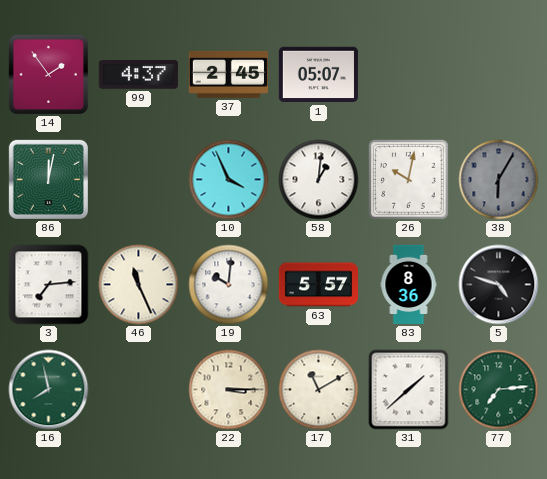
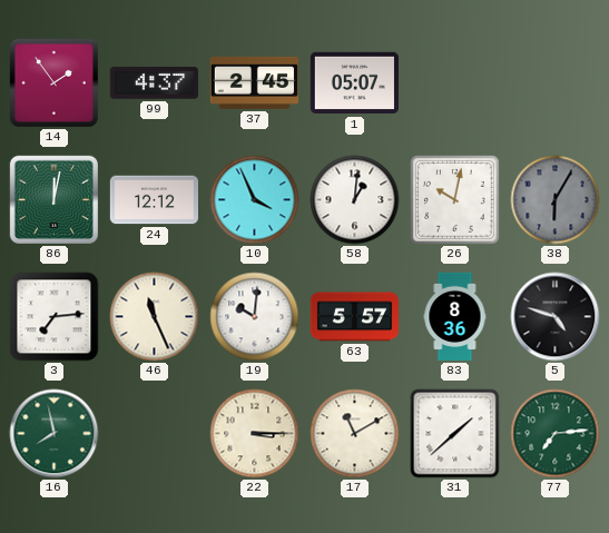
24: none -> 12:12
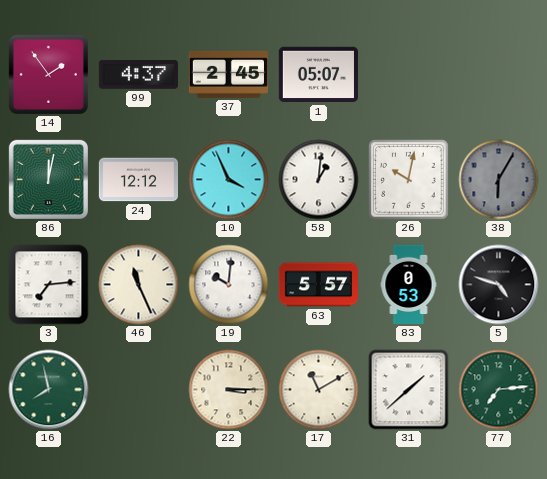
83: 8:36 -> 0:53
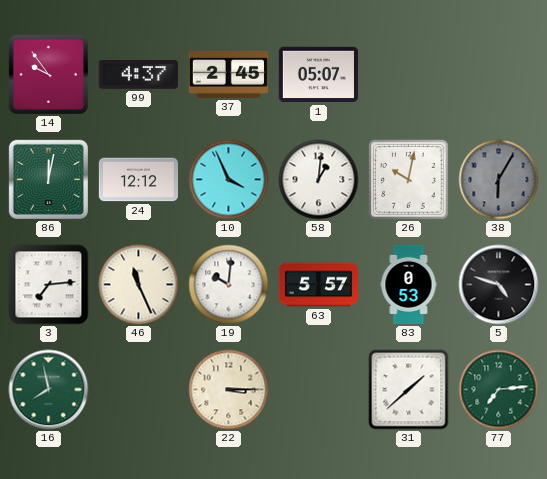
14: 1:54 -> 9:54
17: 11:10 -> none
